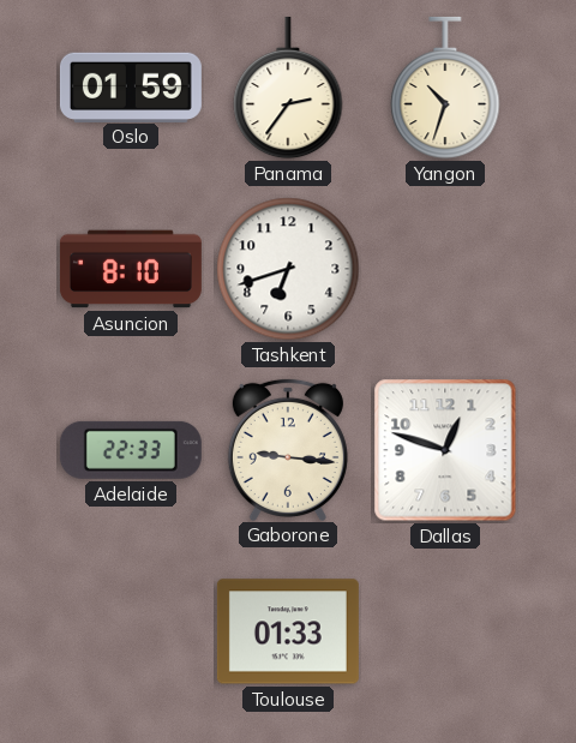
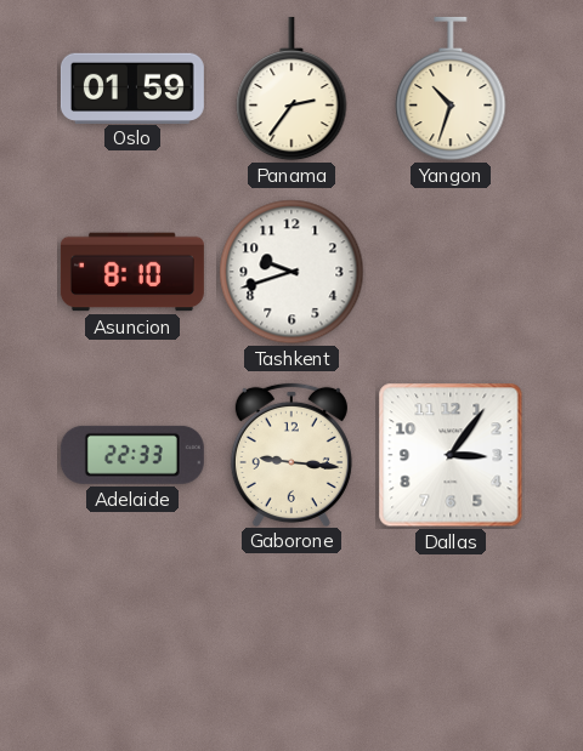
Tashkent: 6:42 -> 9:42
Dallas: 12:48 -> 3:06
Toulouse: 01:33 -> none
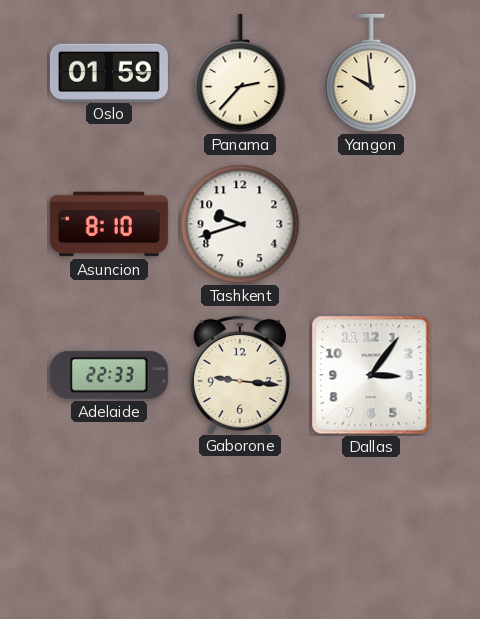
Panama: 2:36 -> 2:37
Yangon: 10:33 -> 9:59
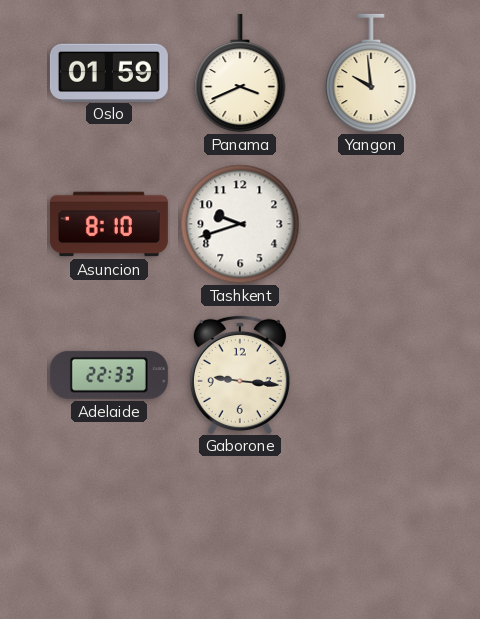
Panama: 2:37 -> 3:41
Dallas: 3:06 -> none
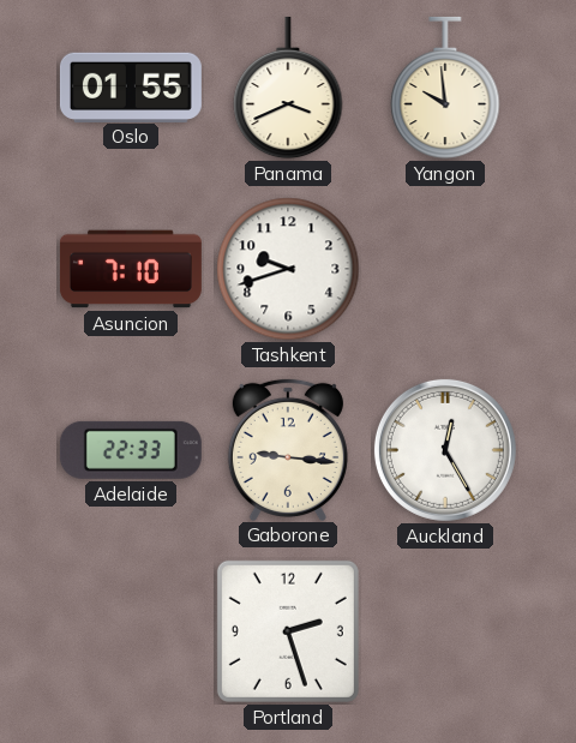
Oslo: 01:59 -> 01:55
Asuncion: 8:10 -> 7:10
Auckland: none -> 12:25
Portland: none -> 2:27
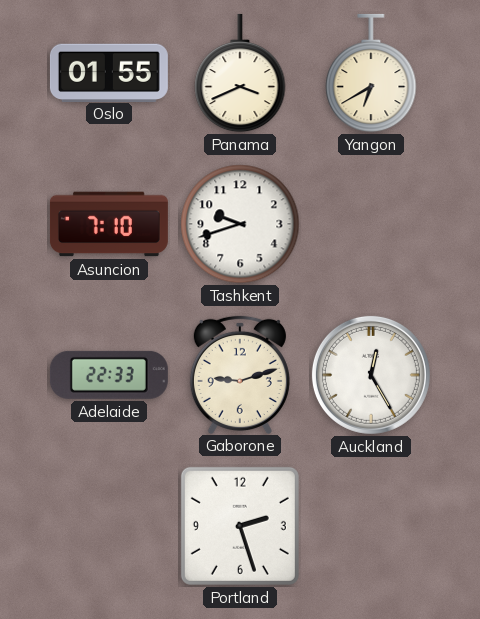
Yangon: 9:59 -> 6:40
Gaborone: 9:16 -> 9:12
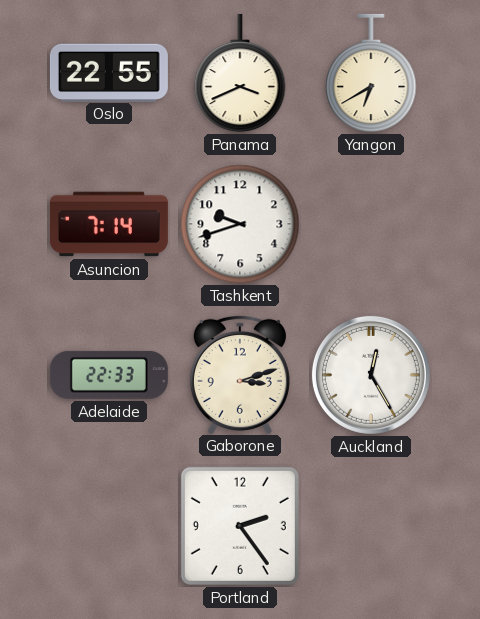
Oslo: 01:55 -> 22:55
Asuncion: 7:10 -> 7:14
Gaborone: 9:12 -> 3:12
Portland: 2:27 -> 2:24
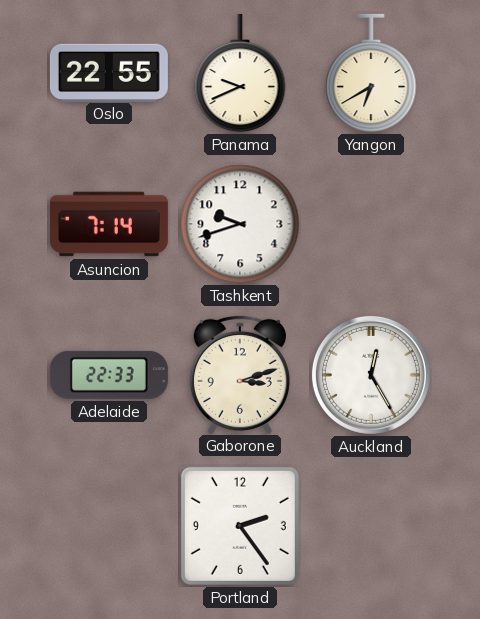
Panama: 3:41 -> 9:41
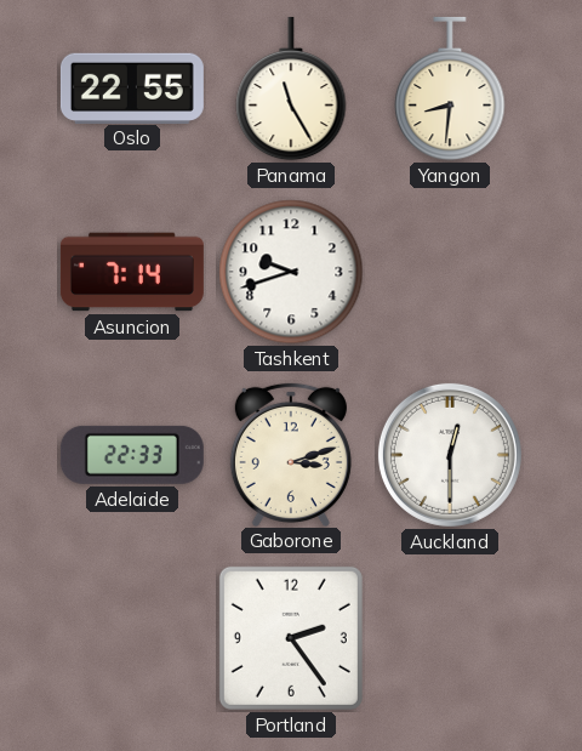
Panama: 9:41 -> 11:25
Yangon: 6:40 -> 8:31
Auckland: 12:25 -> 12:30
